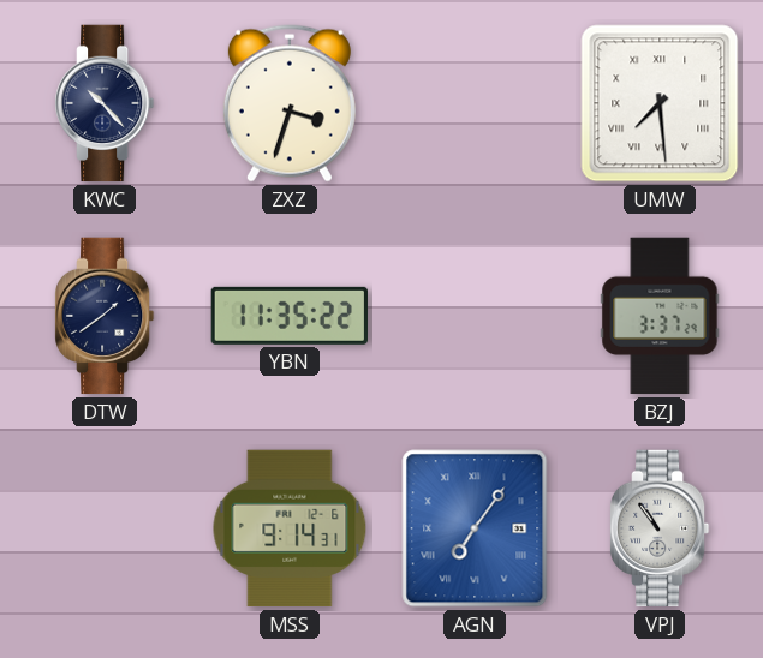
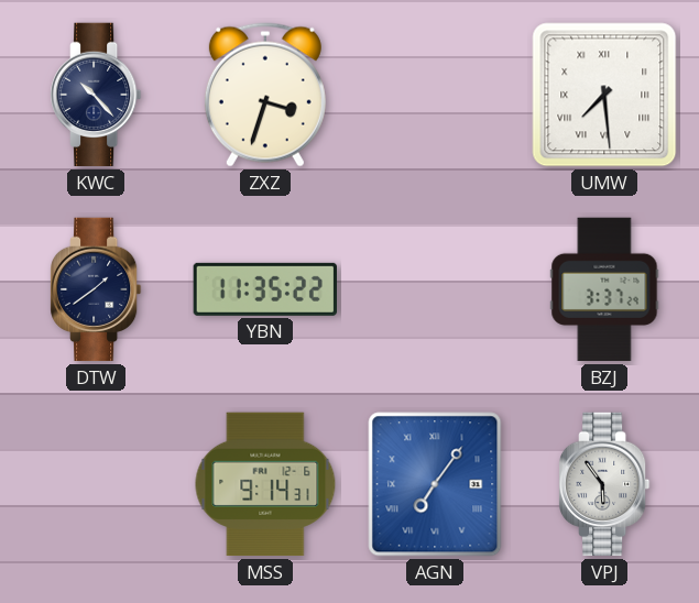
VPJ: 10:54 -> 5:54
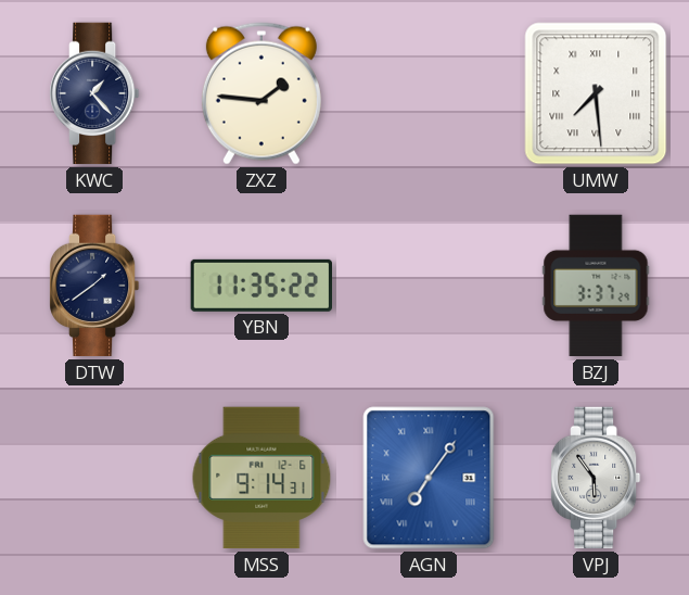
KWC: 10:23 -> 1:23
ZXZ: 3:33 -> 1:46
